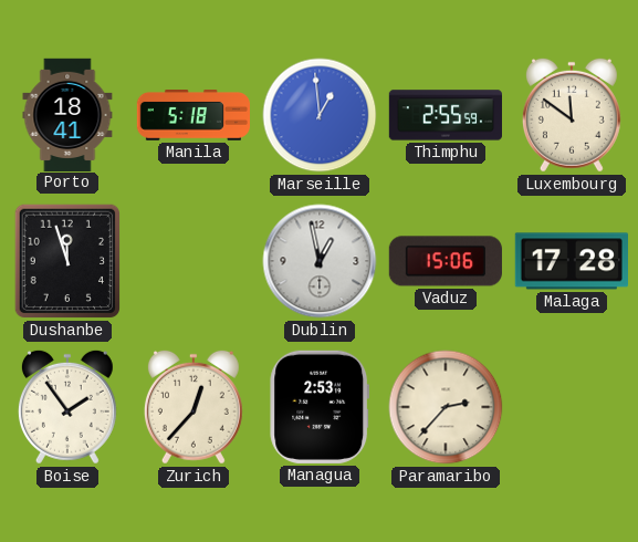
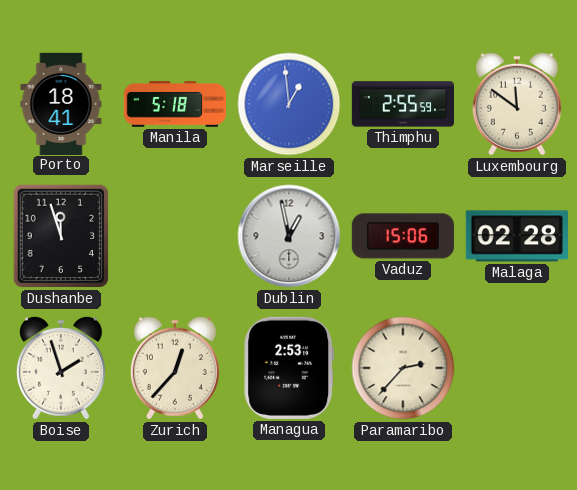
Malaga: 17:28 -> 02:28
Boise: 1:54 -> 1:57
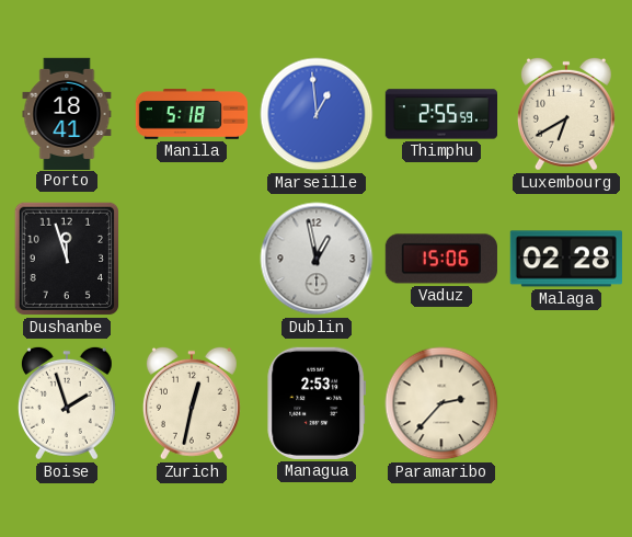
Luxembourg: 11:51 -> 6:40
Zurich: 12:37 -> 12:32
